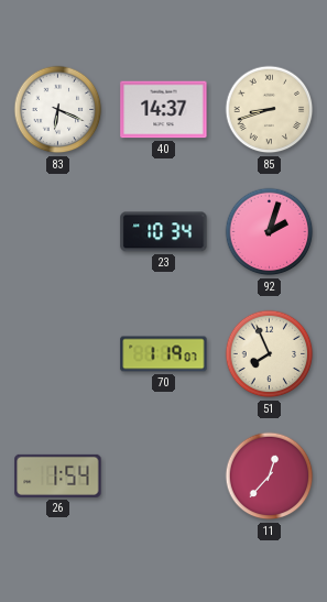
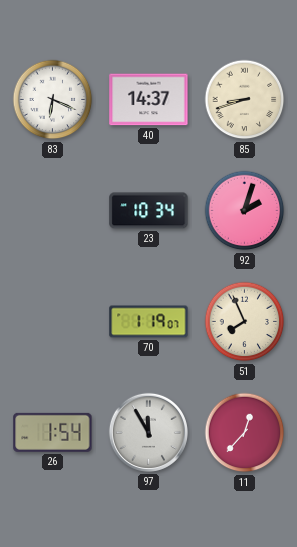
97: none -> 11:55
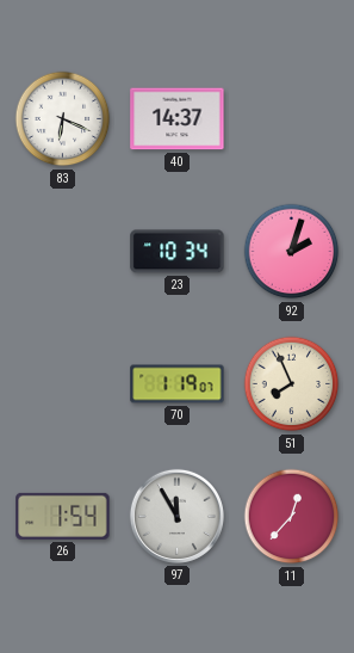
85: 8:42 -> none
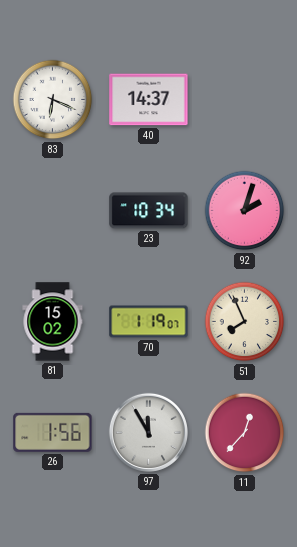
81: none -> 15:02
26: 1:54 -> 1:56
